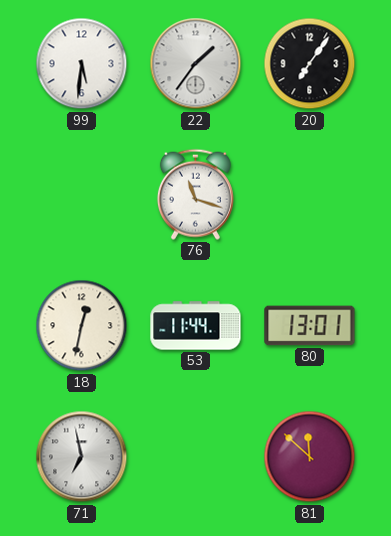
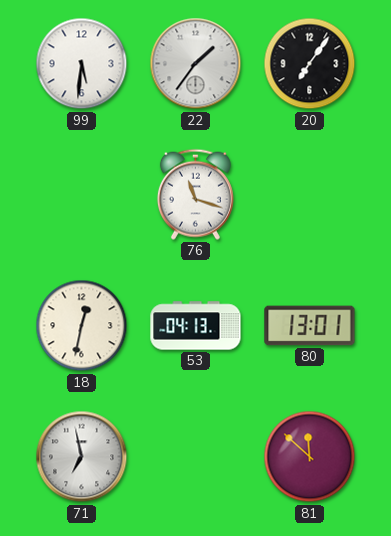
53: 11:44 -> 04:13
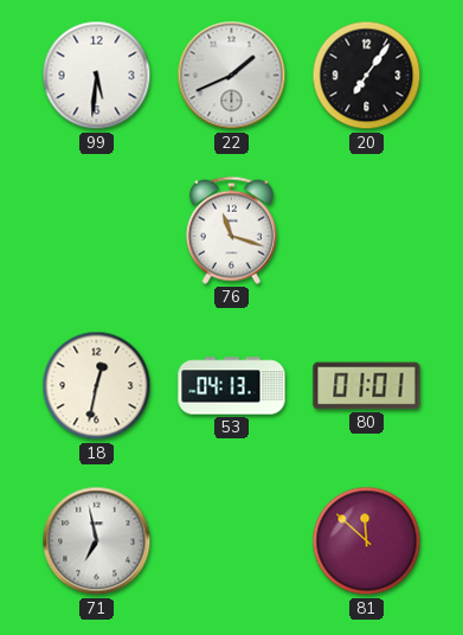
22: 1:36 -> 1:41
80: 13:01 -> 01:01
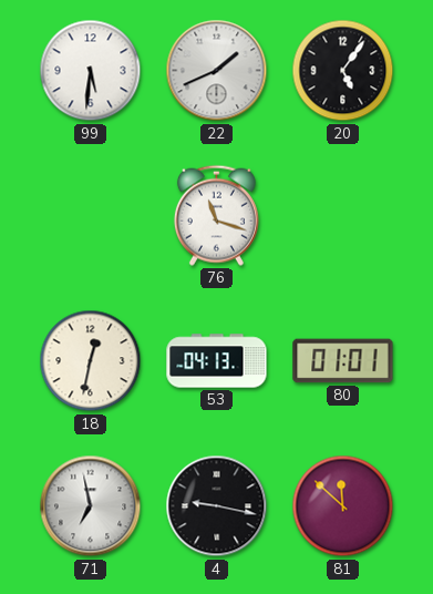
20: 7:06 -> 5:06
4: none -> 9:17
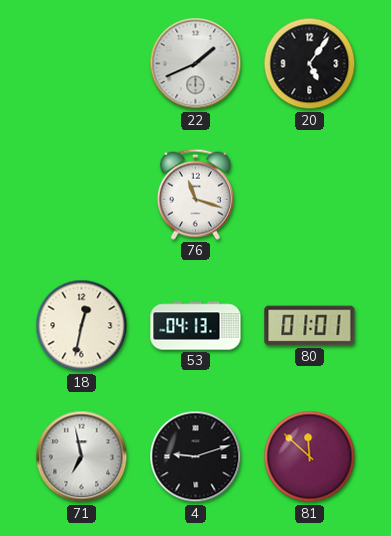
99: 5:31 -> none
4: 9:17 -> 9:12
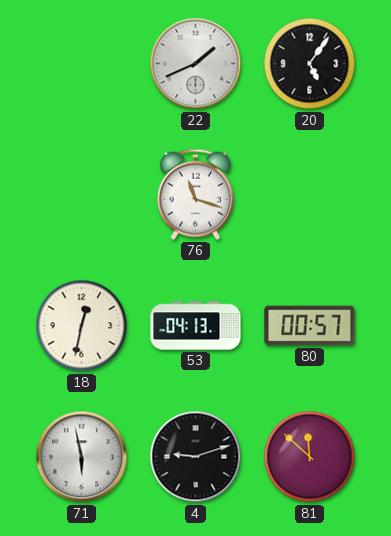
80: 01:01 -> 00:57
71: 6:58 -> 5:58
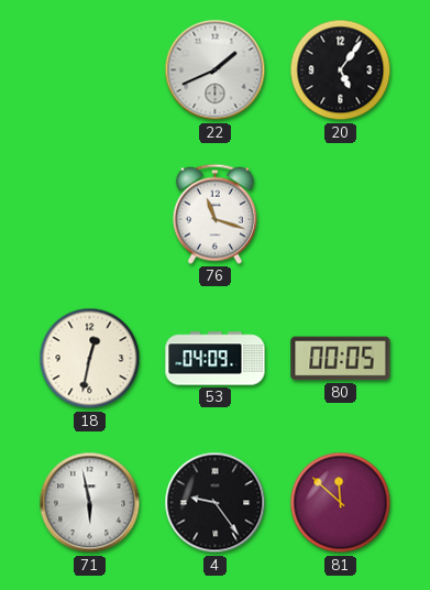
53: 04:13 -> 04:09
80: 00:57 -> 00:05
4: 9:12 -> 9:24
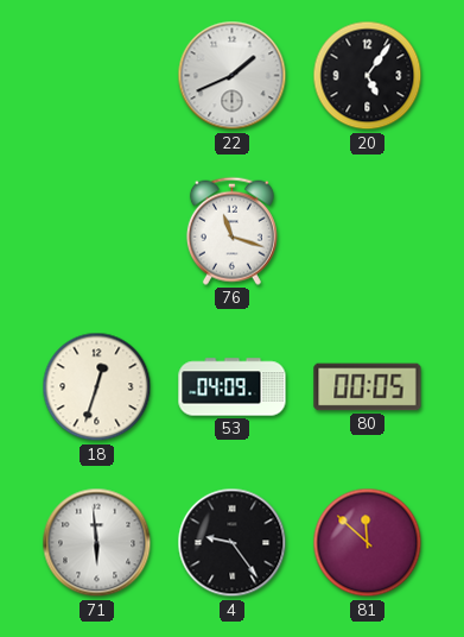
18: 12:32 -> 12:33
71: 5:58 -> 5:59
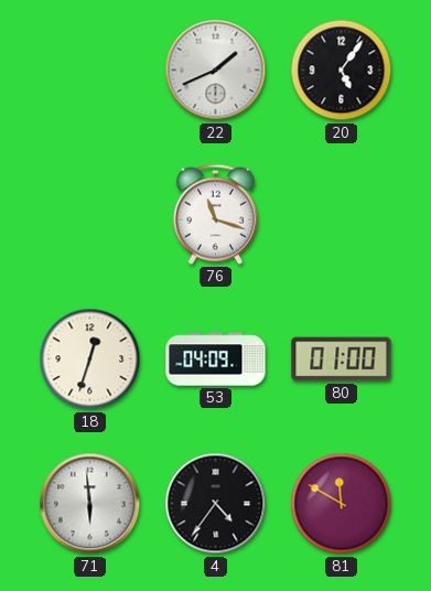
80: 00:05 -> 01:00
4: 9:24 -> 4:36
81: 11:52 -> 11:50
